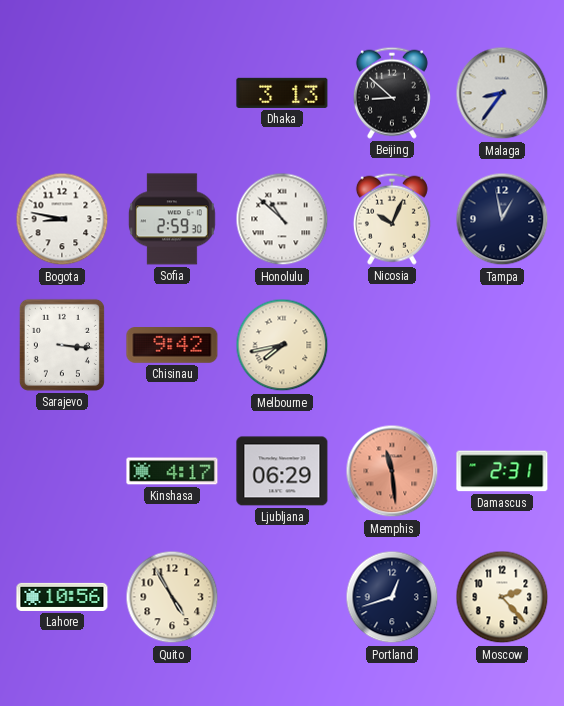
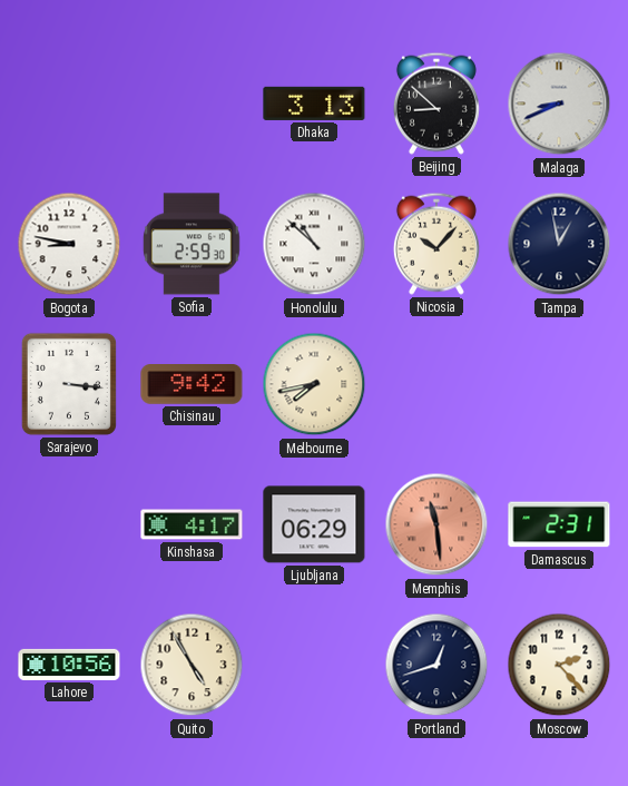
Malaga: 8:36 -> 8:41
Nicosia: 10:04 -> 10:07
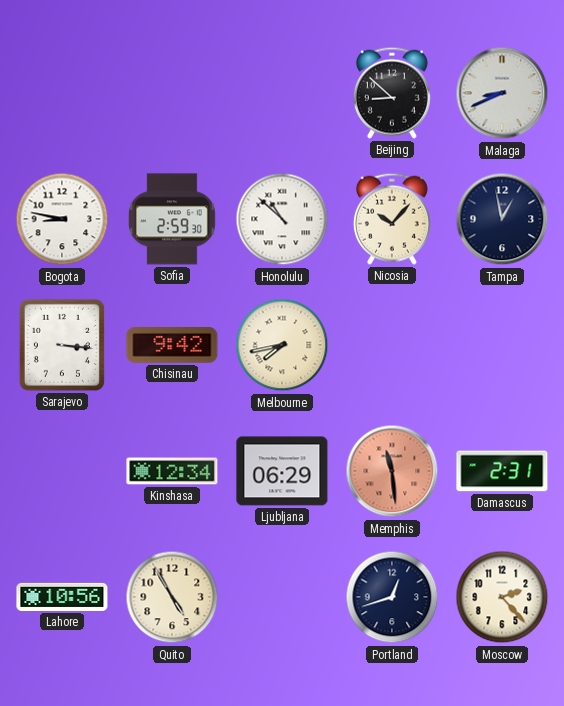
Dhaka: 3:13 -> none
Kinshasa: 4:17 -> 12:34
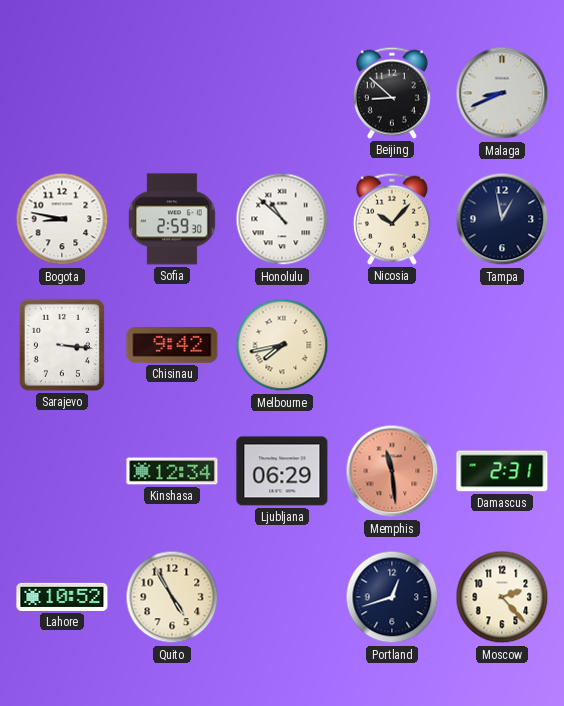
Lahore: 10:56 -> 10:52
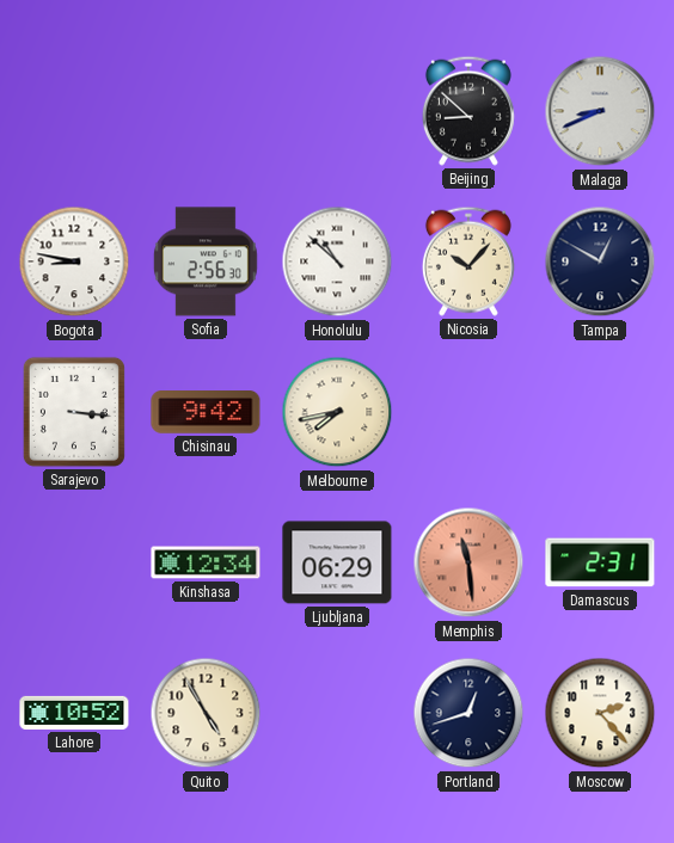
Sofia: 2:59 -> 2:56
Tampa: 12:58 -> 12:50
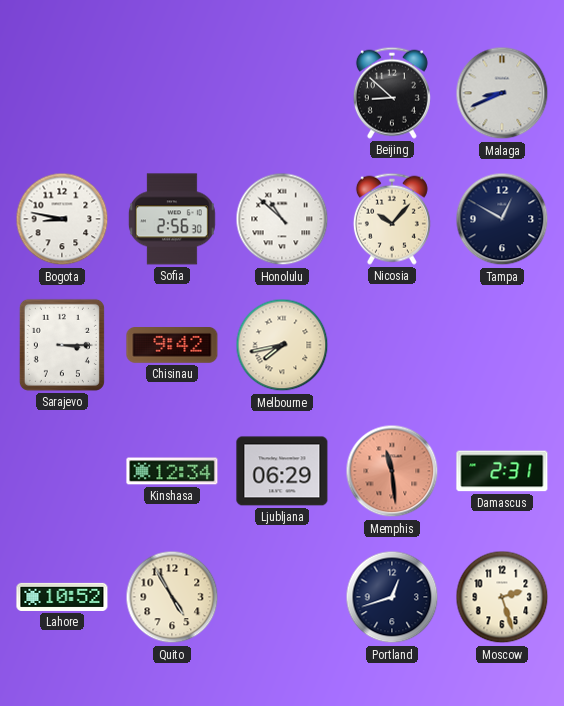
Sarajevo: 3:16 -> 3:15
Moscow: 2:23 -> 2:27
